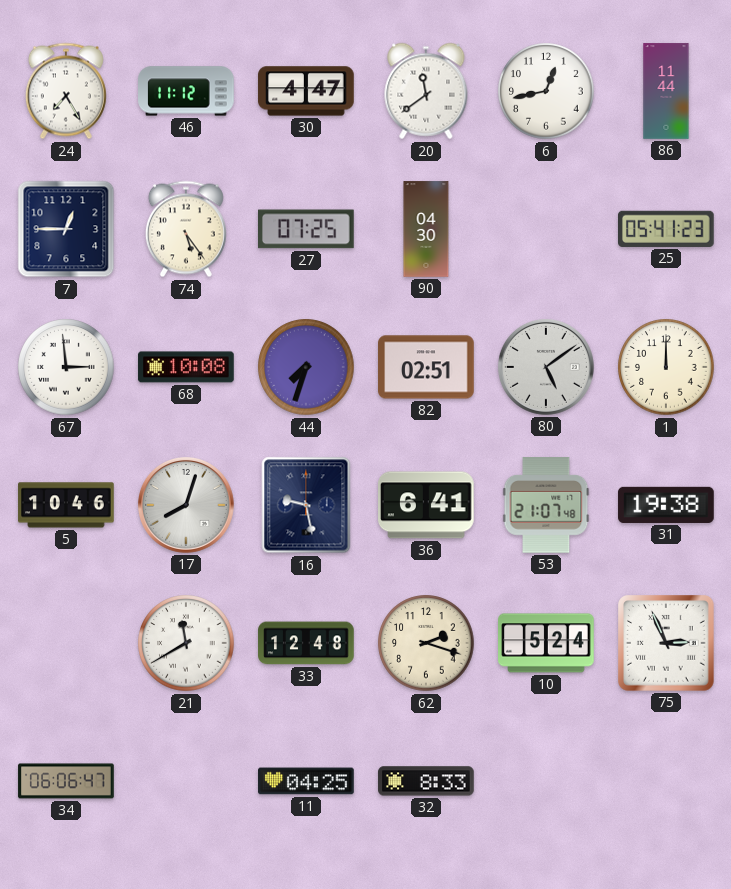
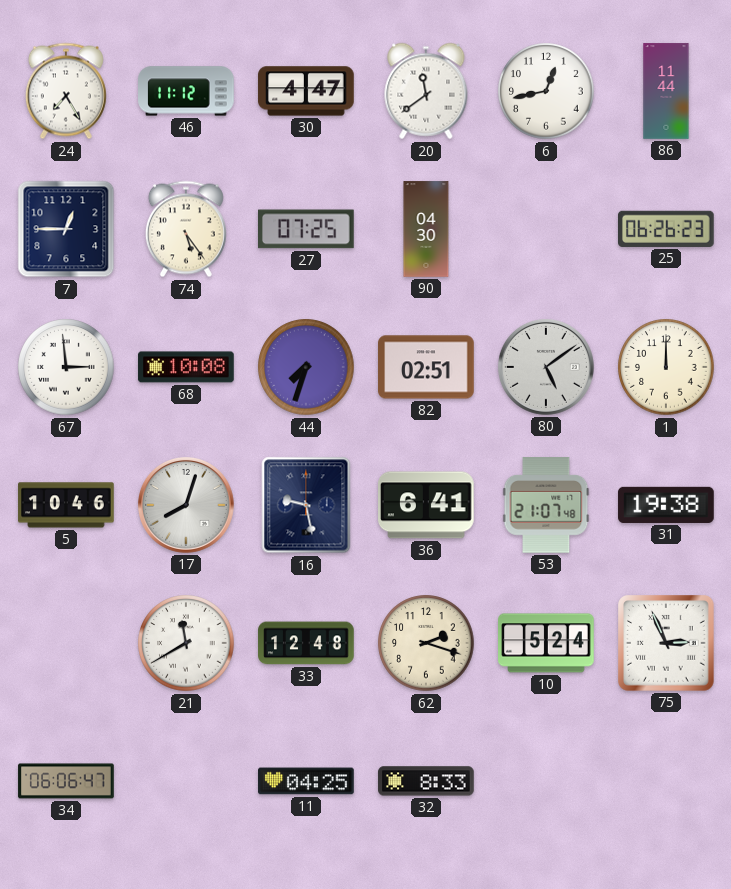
25: 05:41 -> 06:26
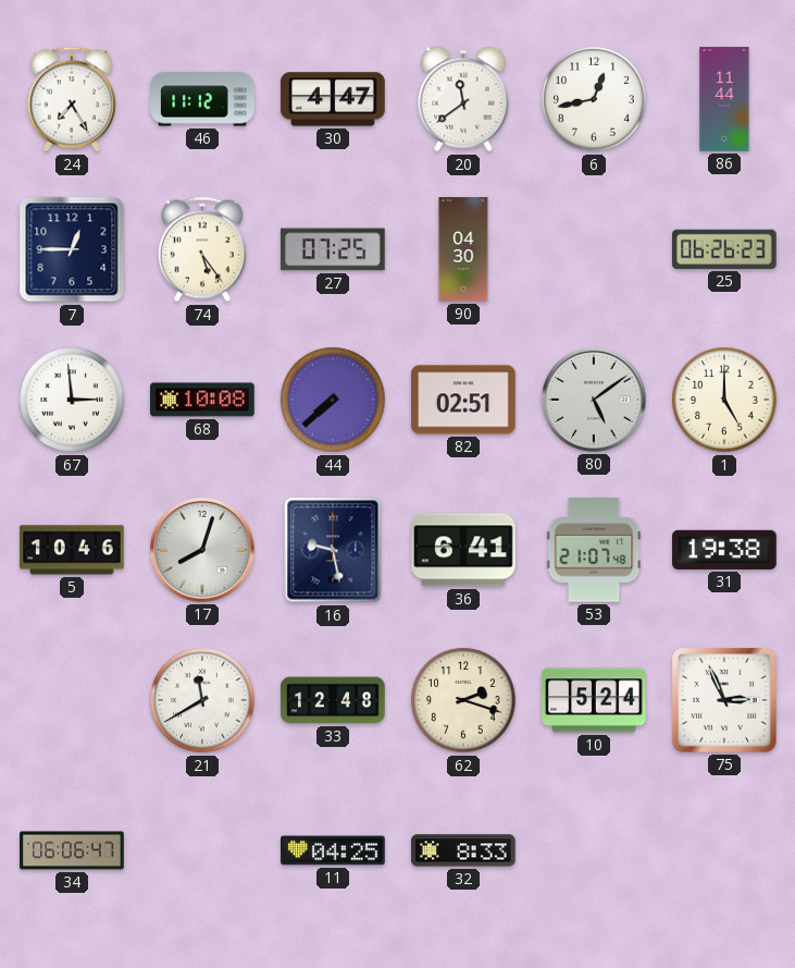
44: 7:33 -> 7:38
1: 12:00 -> 5:00
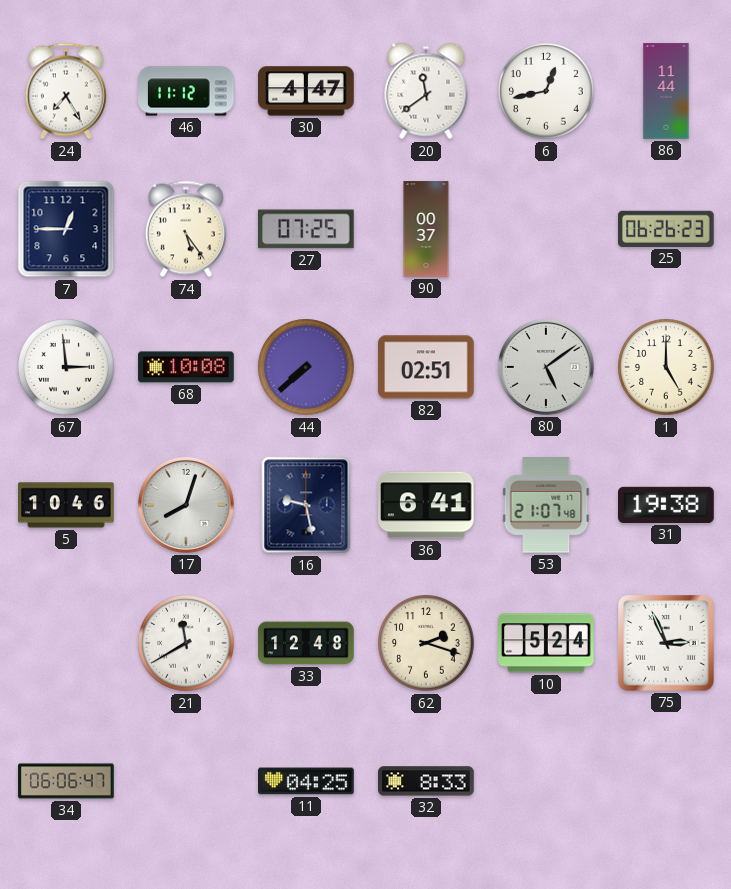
90: 04:30 -> 00:37
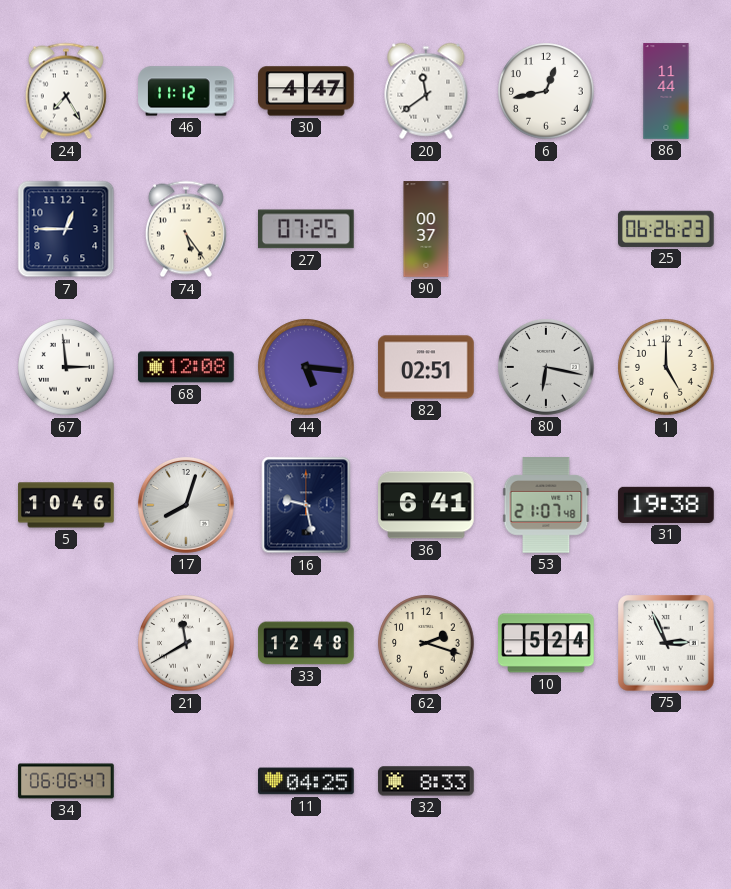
68: 10:08 -> 12:08
44: 7:38 -> 5:16
80: 5:09 -> 6:17
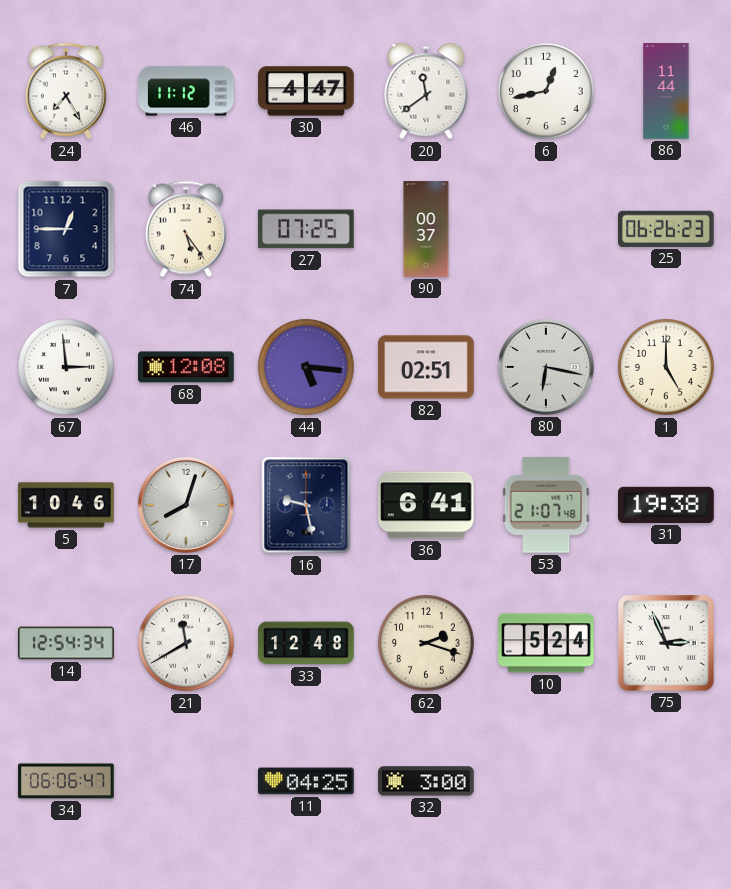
14: none -> 12:54
32: 8:33 -> 3:00
